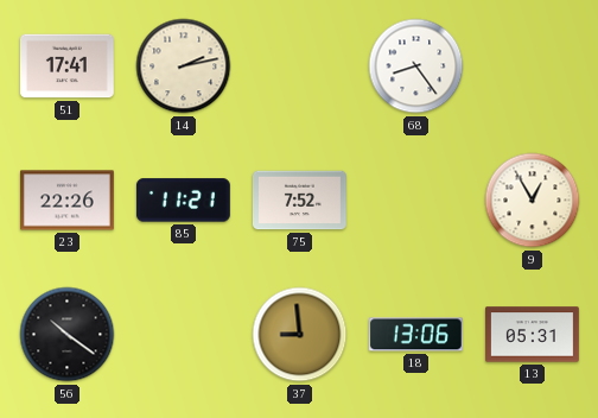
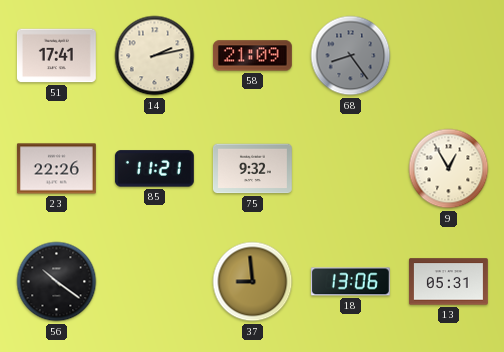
58: none -> 21:09
68 dial: white -> grey
75: 7:52 -> 9:32
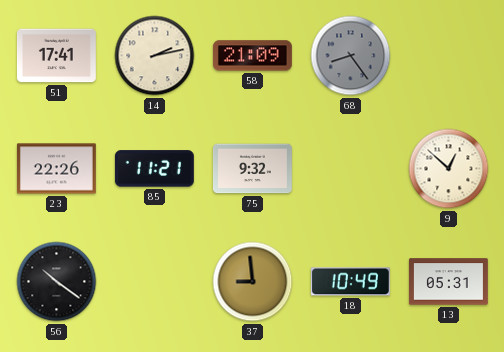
9: 12:55 -> 12:52
18: 13:06 -> 10:49
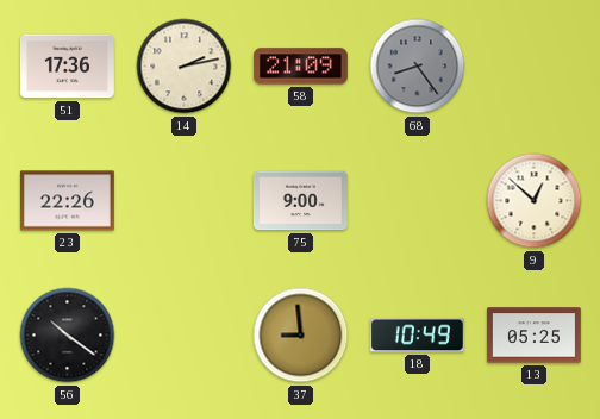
51: 17:41 -> 17:36
85: 11:21 -> none
75: 9:32 -> 9:00
13: 05:31 -> 05:25
